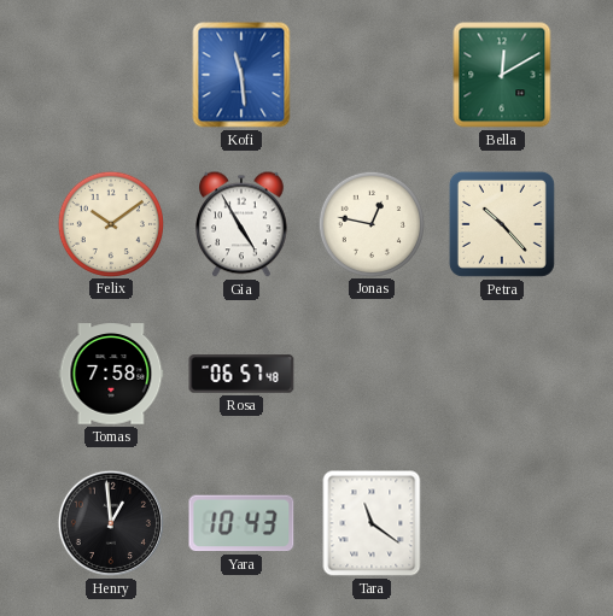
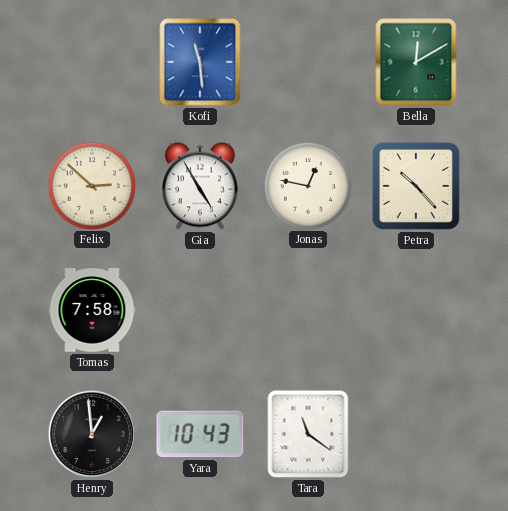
Felix: 10:09 -> 2:52
Rosa: 06:57 -> none
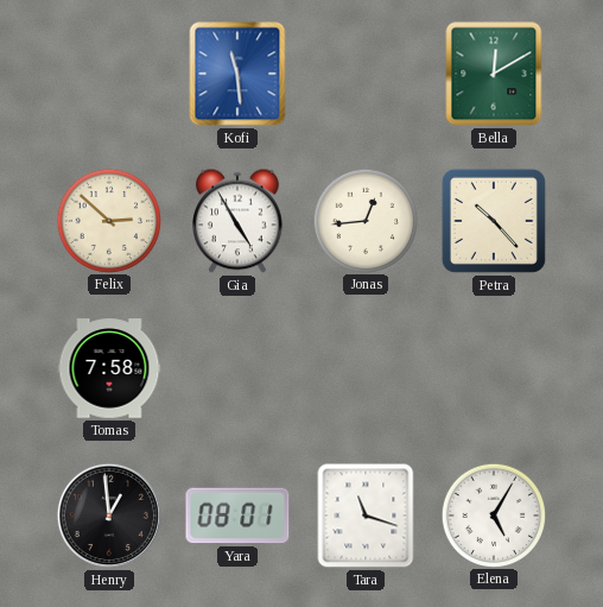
Jonas: 12:47 -> 12:44
Yara: 10:43 -> 08:01
Tara: 11:21 -> 11:18
Elena: none -> 5:05
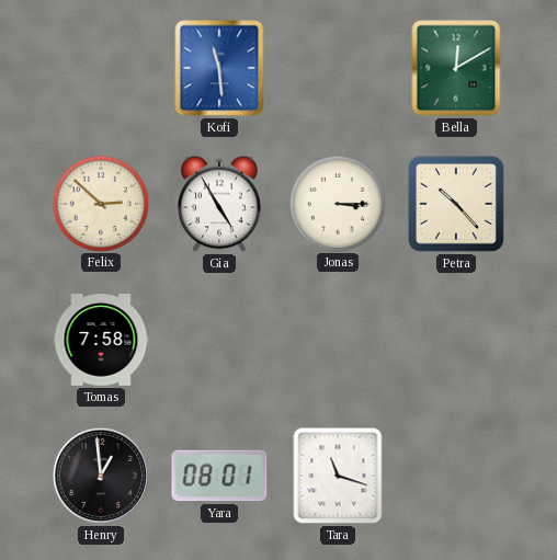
Jonas: 12:44 -> 3:15
Elena: 5:05 -> none
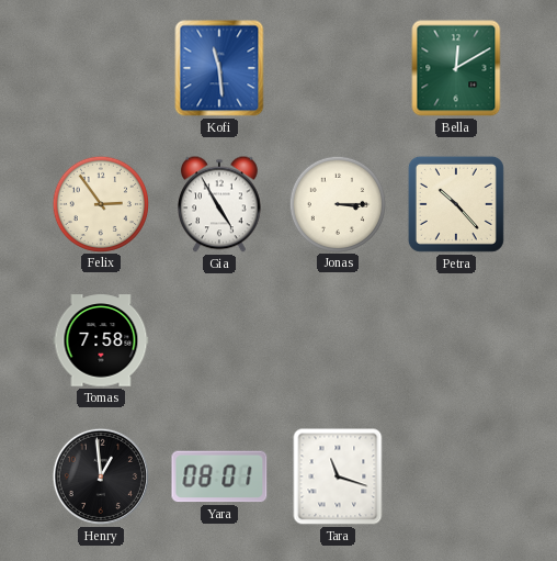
Felix: 2:52 -> 2:54
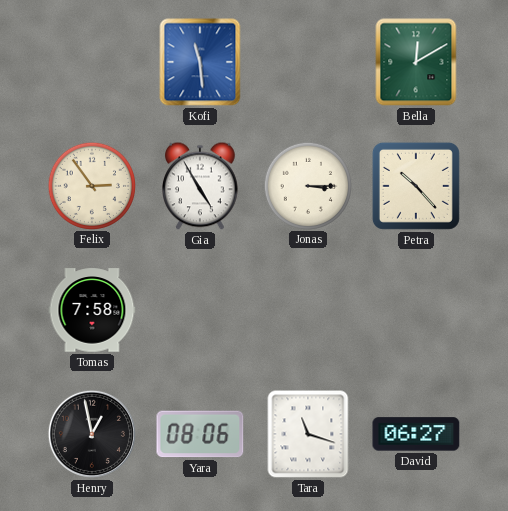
Henry: 12:59 -> 12:58
Yara: 08:01 -> 08:06
David: none -> 06:27
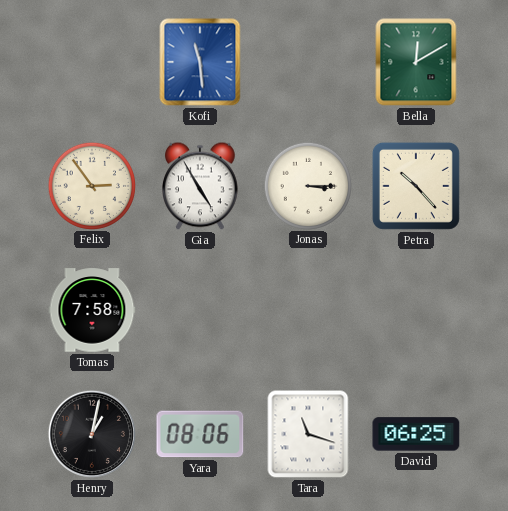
Henry: 12:58 -> 1:02
David: 06:27 -> 06:25
